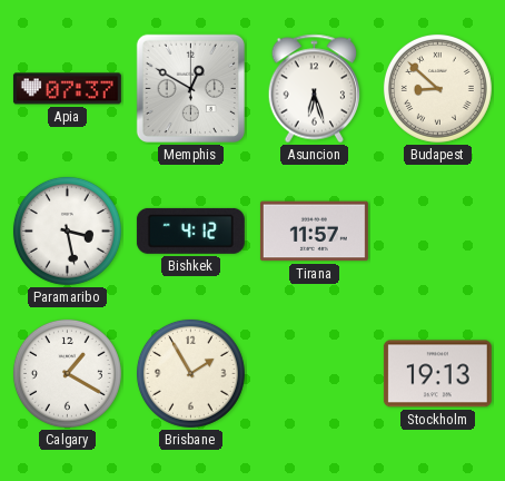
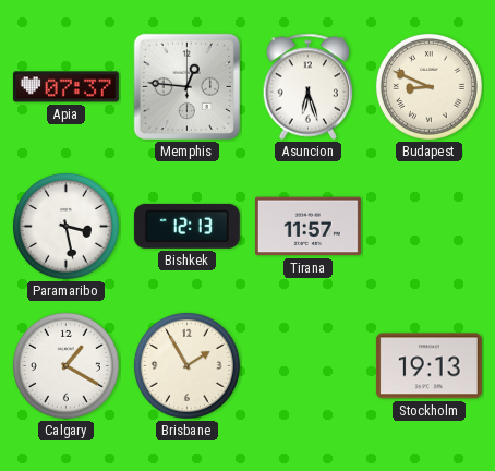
Memphis: 12:50 -> 12:46
Budapest: 8:52 -> 8:49
Bishkek: 4:12 -> 12:13
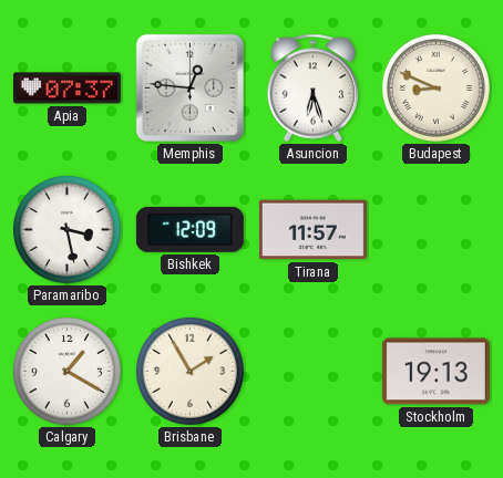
Bishkek: 12:13 -> 12:09
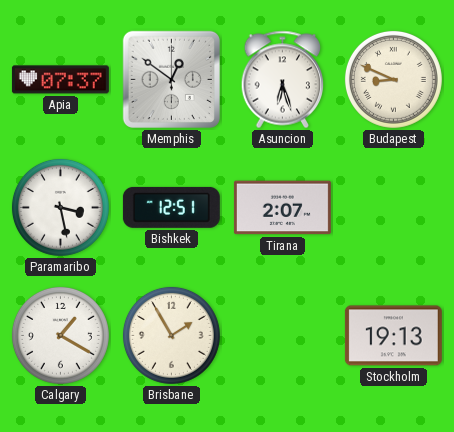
Memphis: 12:46 -> 12:51
Bishkek: 12:09 -> 12:51
Tirana: 11:57 -> 2:07
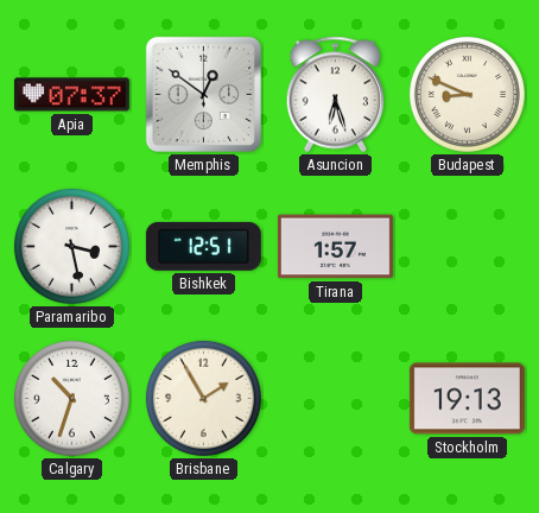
Tirana: 2:07 -> 1:57
Calgary: 1:20 -> 10:33
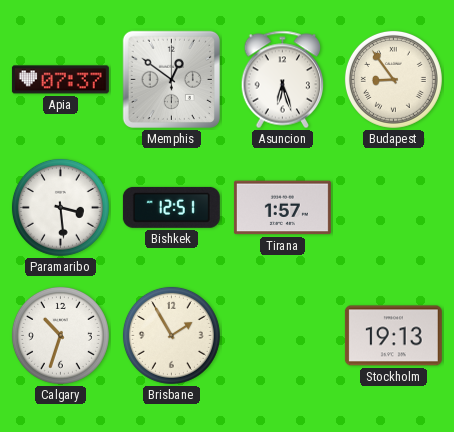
Budapest: 8:49 -> 8:54
Paramaribo: 3:28 -> 3:29
